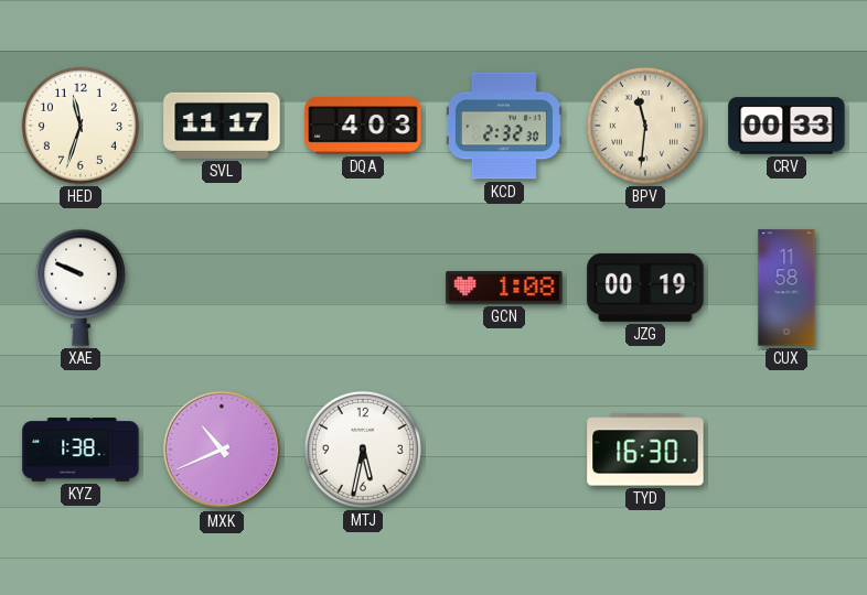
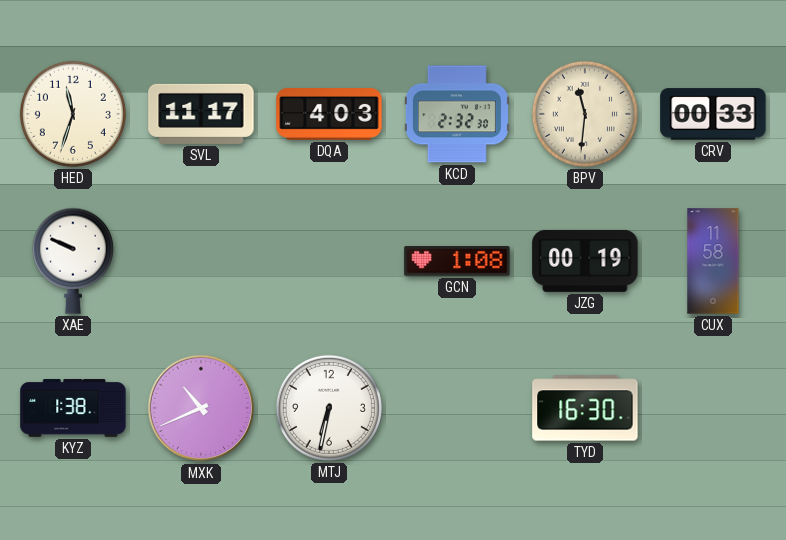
MTJ: 5:32 -> 6:32
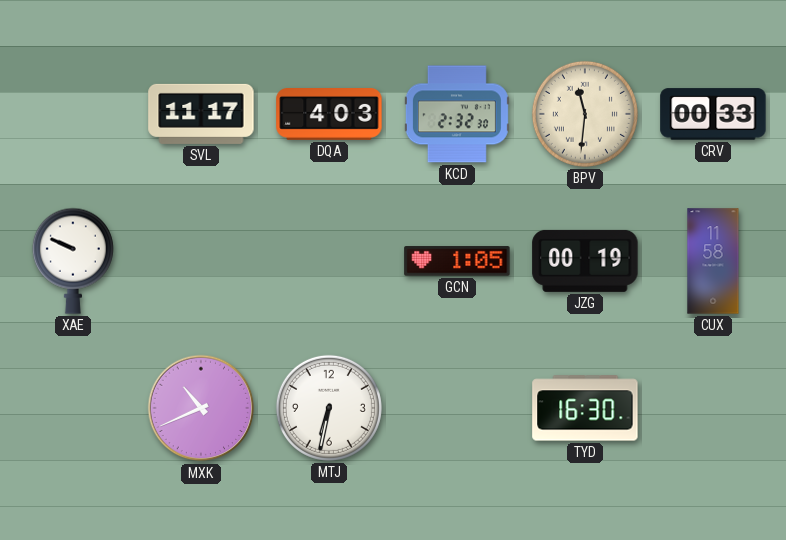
HED: 11:33 -> none
GCN: 1:08 -> 1:05
KYZ: 1:38 -> none
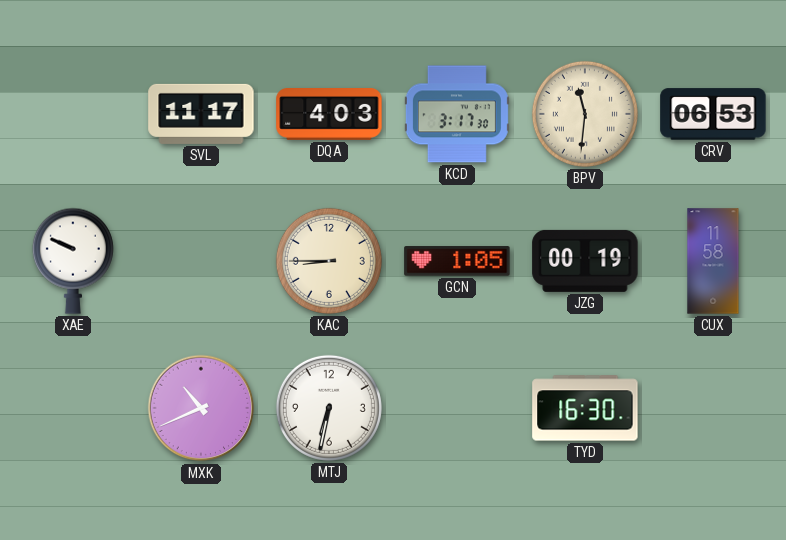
KCD: 2:32 -> 3:17
CRV: 00:33 -> 06:53
KAC: none -> 8:45
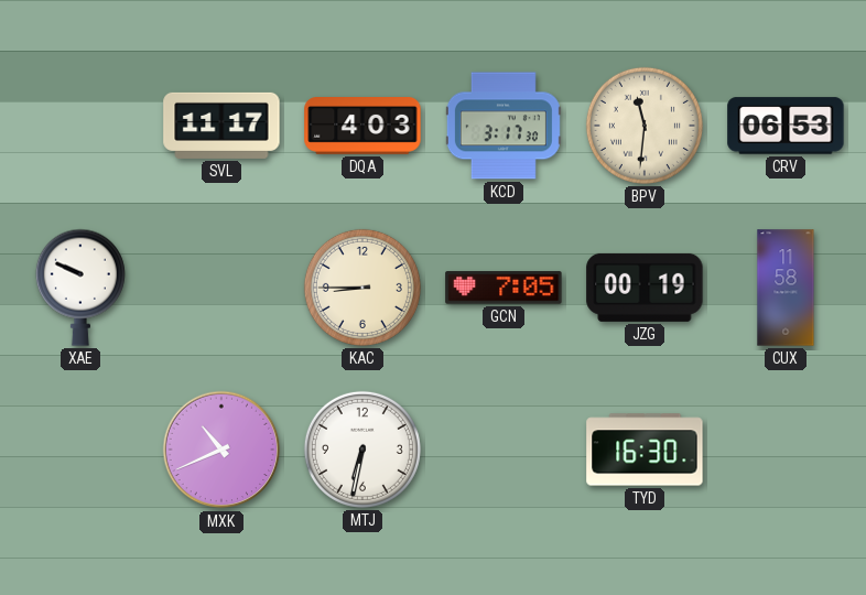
GCN: 1:05 -> 7:05
